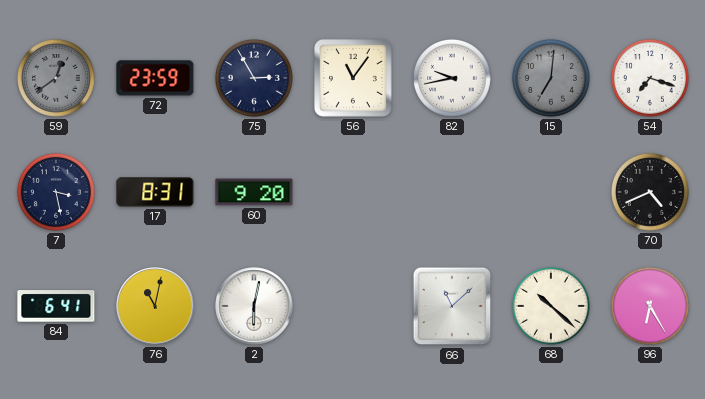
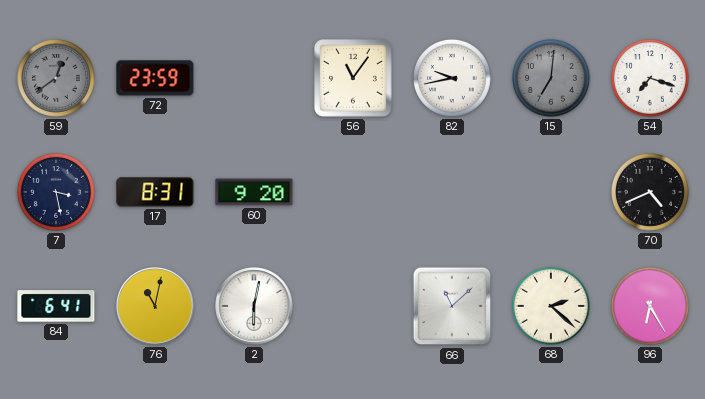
75: 2:55 -> none
68: 10:22 -> 2:22
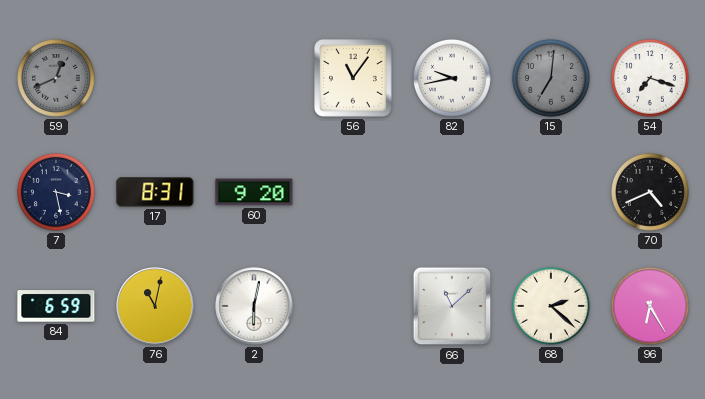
59: 12:39 -> 12:41
72: 23:59 -> none
84: 6:41 -> 6:59
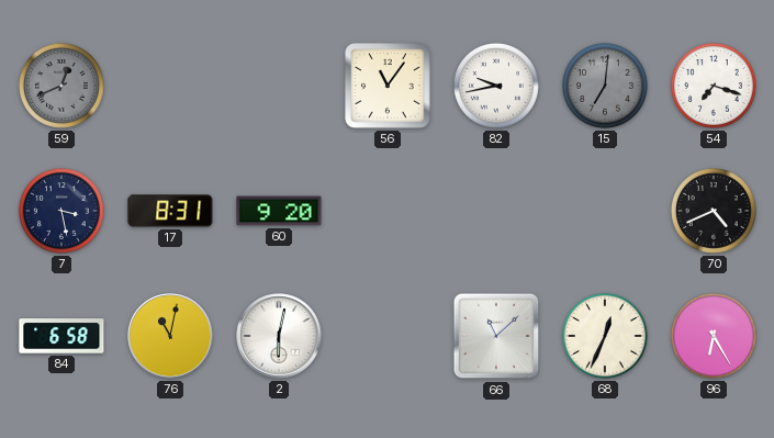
84: 6:59 -> 6:58
68: 2:22 -> 12:34
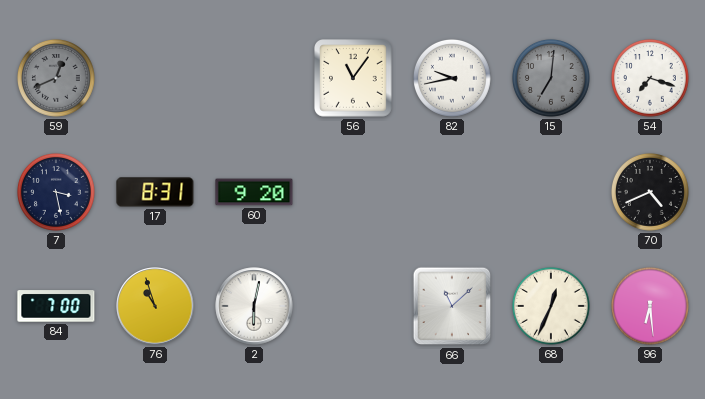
84: 6:58 -> 7:00
76: 11:02 -> 10:57
96: 6:25 -> 6:29
